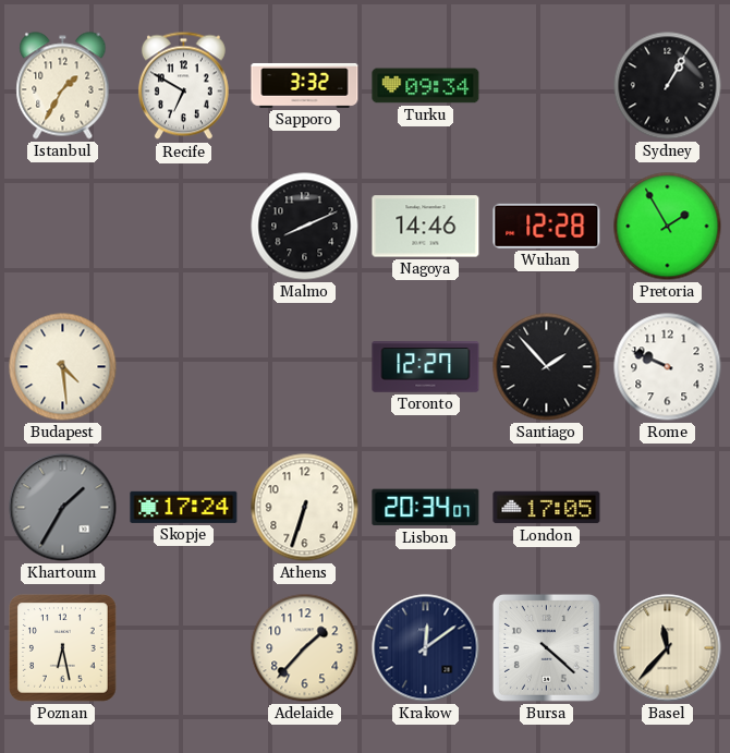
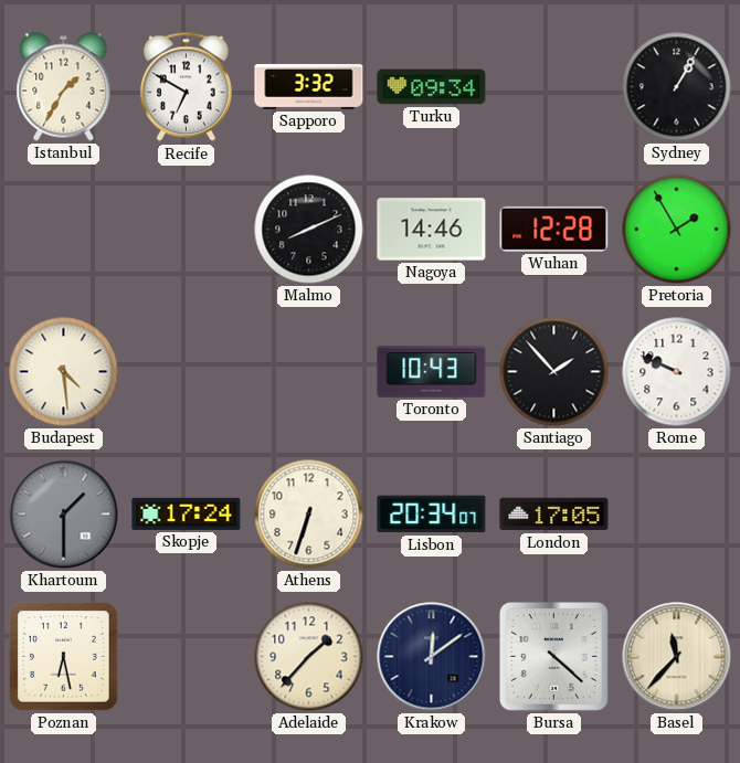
Toronto: 12:27 -> 10:43
Khartoum: 1:35 -> 1:30
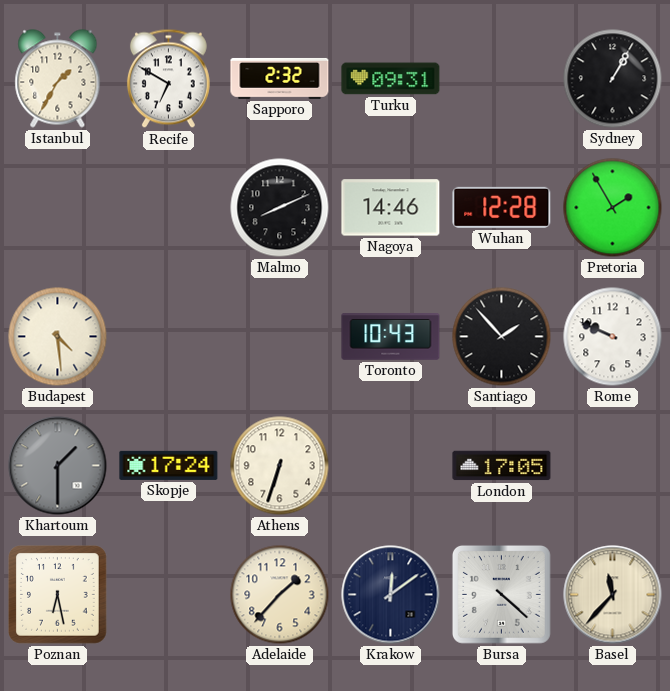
Sapporo: 3:32 -> 2:32
Turku: 09:34 -> 09:31
Lisbon: 20:34 -> none
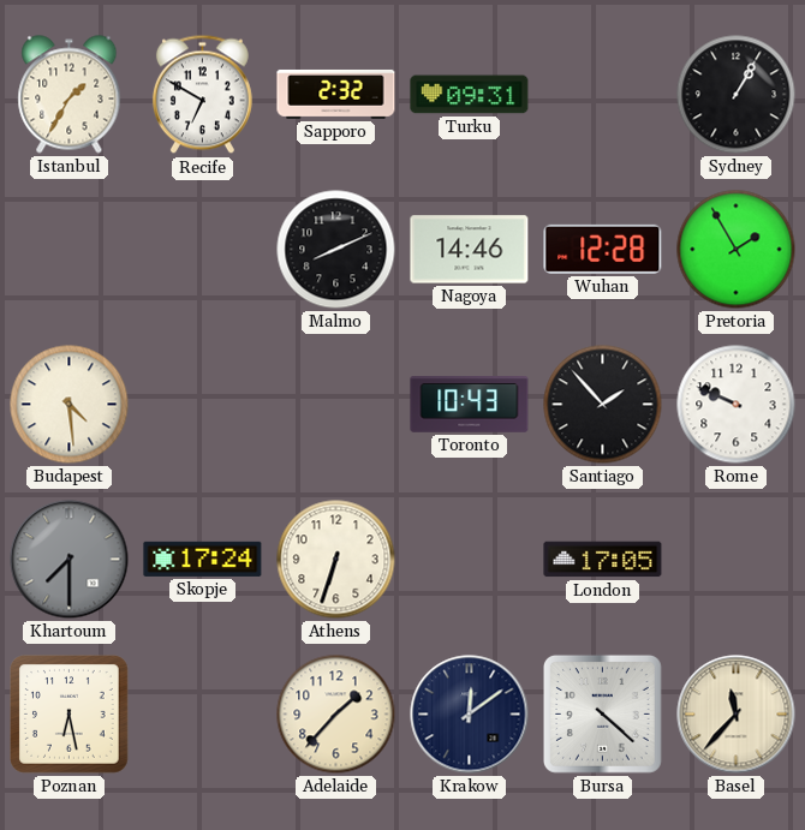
Khartoum: 1:30 -> 7:30
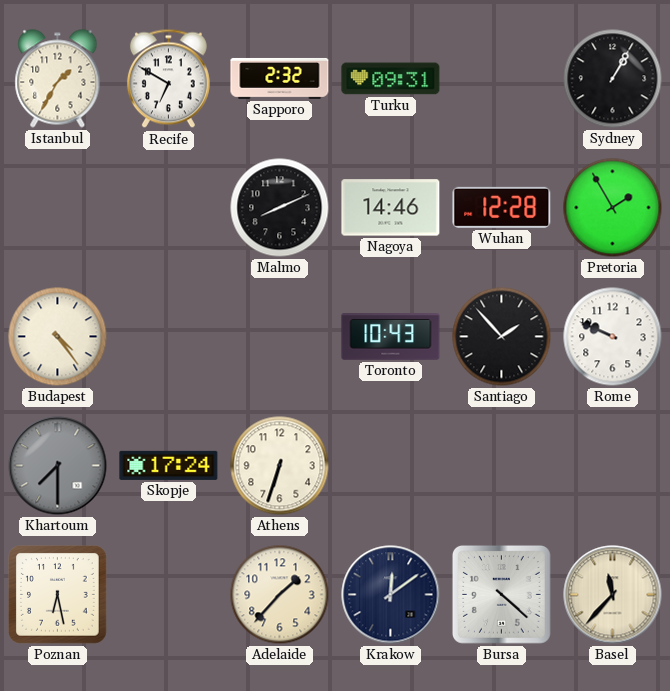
Budapest: 4:29 -> 4:24
London: 17:05 -> none
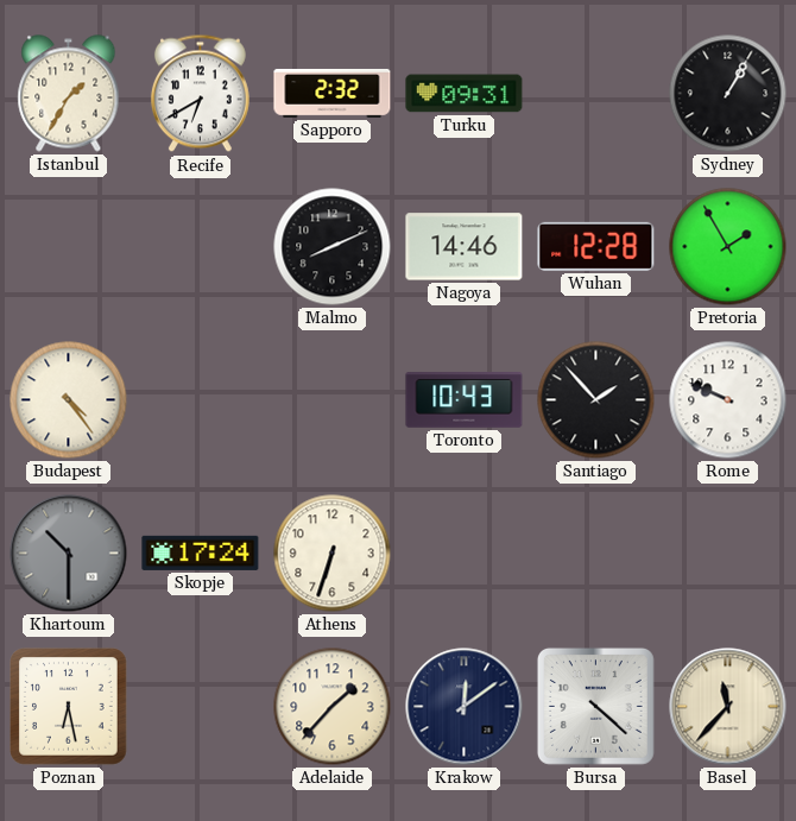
Recife: 6:50 -> 6:40
Khartoum: 7:30 -> 10:30
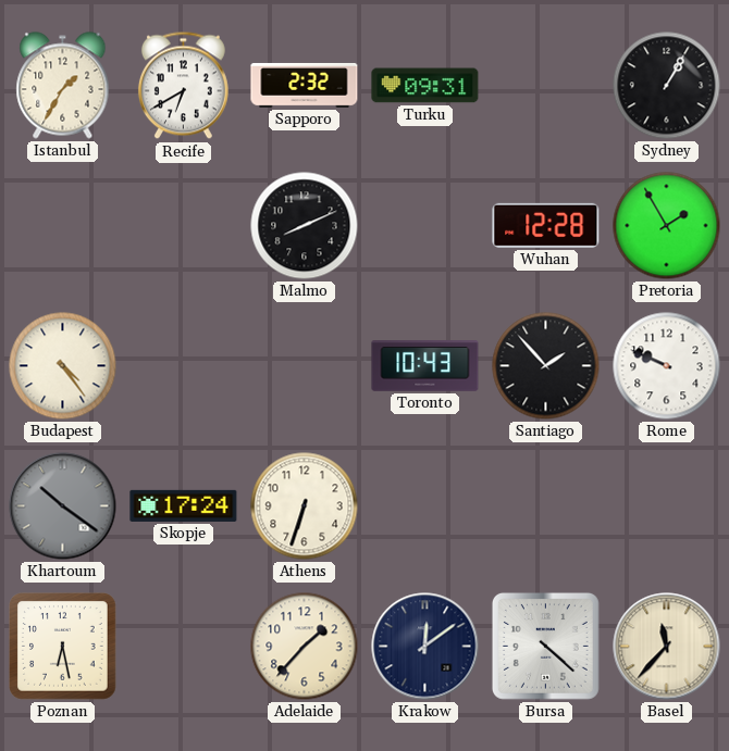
Nagoya: 14:46 -> none
Khartoum: 10:30 -> 10:21
